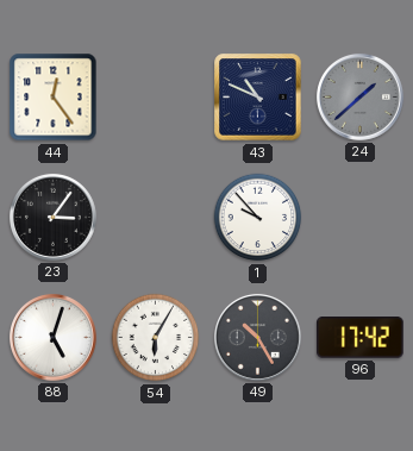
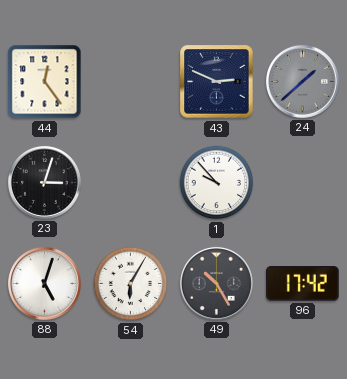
43: 10:49 -> 2:49
23: 3:06 -> 3:03
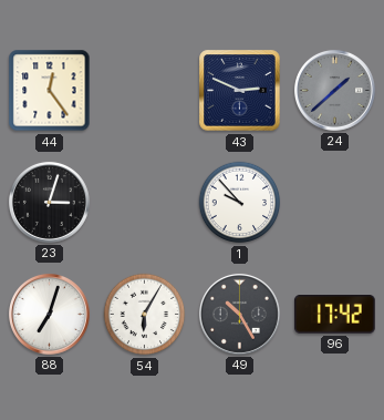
88: 5:03 -> 7:03
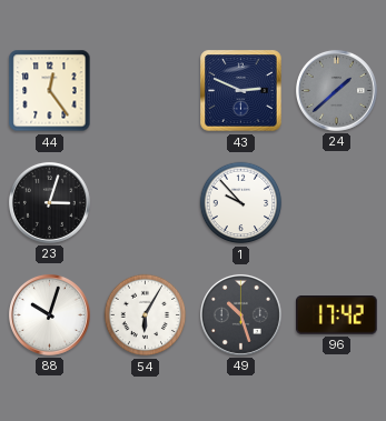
88: 7:03 -> 10:03
49: 10:25 -> 10:27
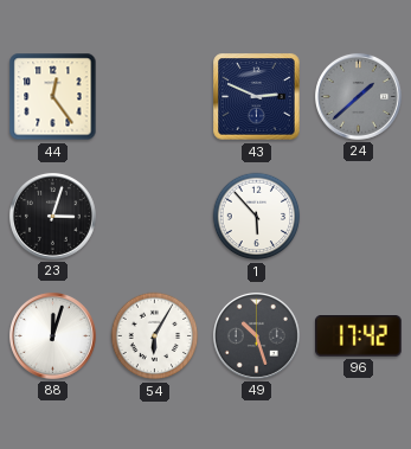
1: 9:53 -> 5:53
88: 10:03 -> 12:03
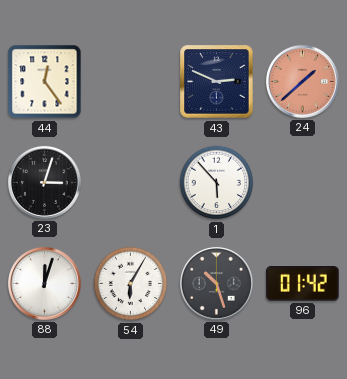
24 dial: grey -> salmon
96: 17:42 -> 01:42
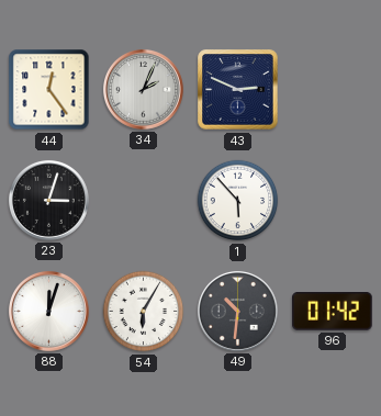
34: none -> 2:04
24: 1:38 -> none
49: 10:27 -> 10:31
